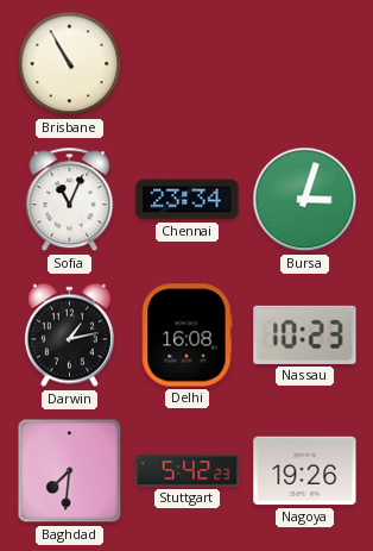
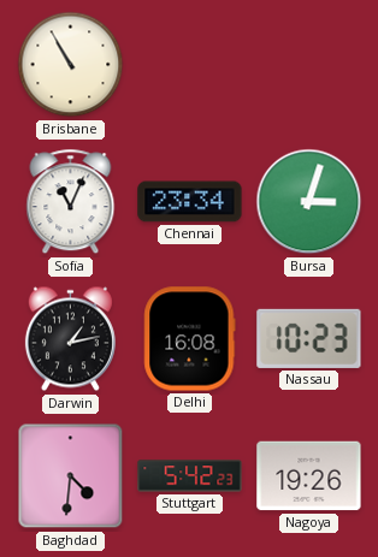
Baghdad: 7:31 -> 4:31
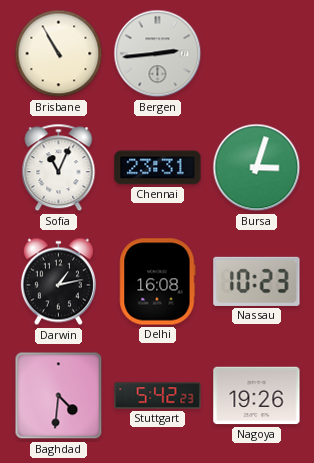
Bergen: none -> 2:44
Chennai: 23:34 -> 23:31
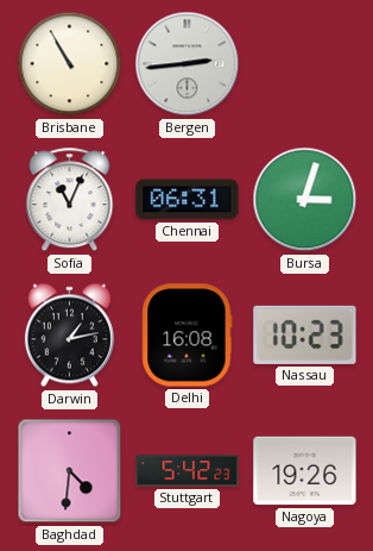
Chennai: 23:31 -> 06:31
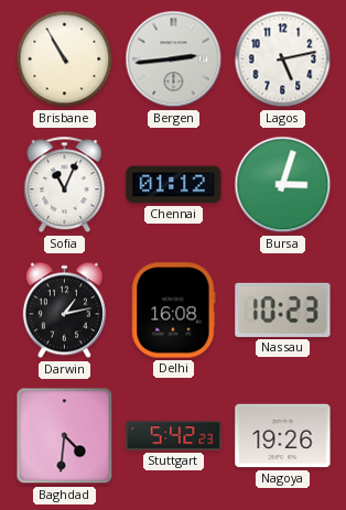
Lagos: none -> 5:13
Chennai: 06:31 -> 01:12
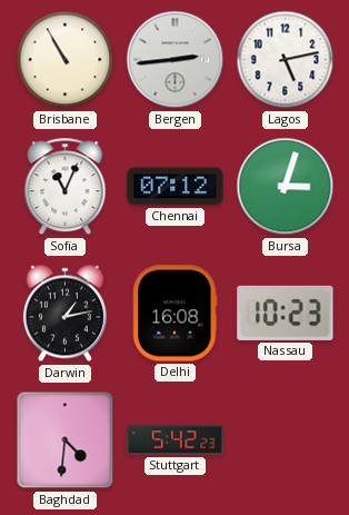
Chennai: 01:12 -> 07:12
Nagoya: 19:26 -> none
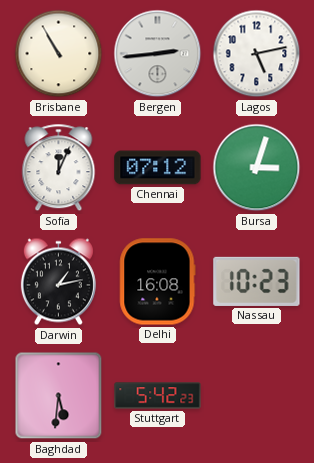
Sofia: 11:04 -> 12:04
Baghdad: 4:31 -> 5:31
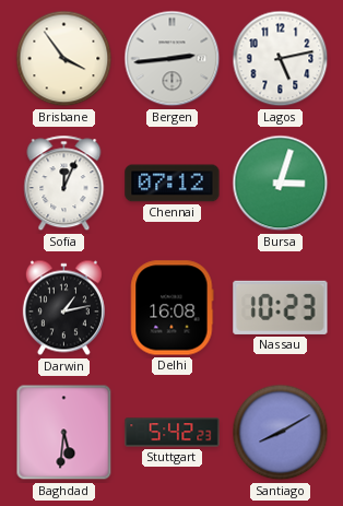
Brisbane: 10:55 -> 3:54
Santiago: none -> 8:10
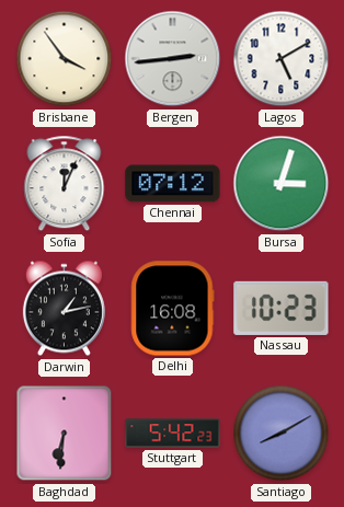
Lagos: 5:13 -> 5:10
Baghdad: 5:31 -> 6:31
